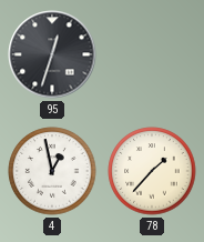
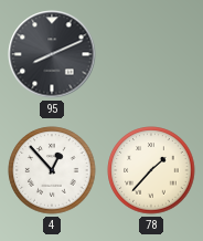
95: 12:33 -> 8:11
4: 12:58 -> 12:53
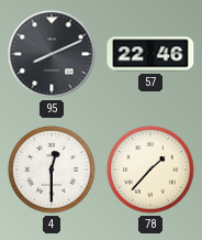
57: none -> 22:46
4: 12:53 -> 12:30
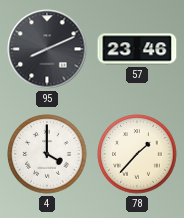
57: 22:46 -> 23:46
4: 12:30 -> 4:00
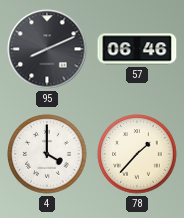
57: 23:46 -> 06:46
